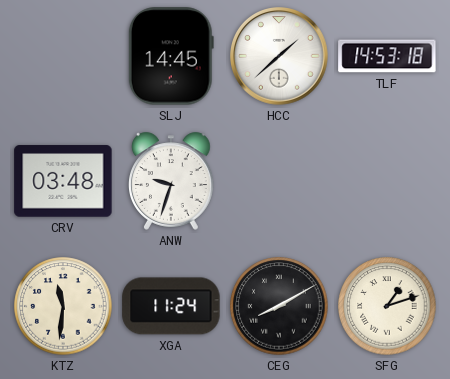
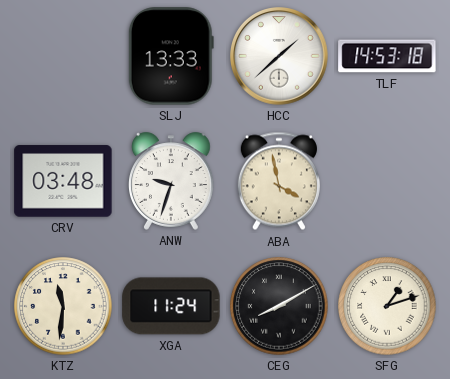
SLJ: 14:45 -> 13:33
ABA: none -> 3:58
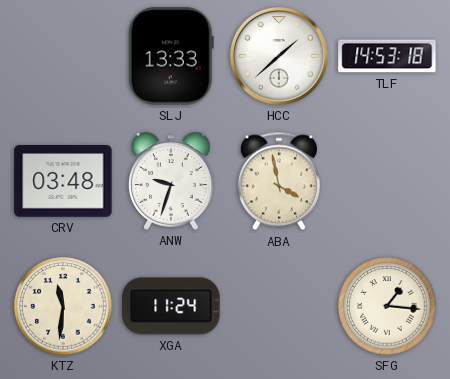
CEG: 8:10 -> none
SFG: 1:12 -> 1:16
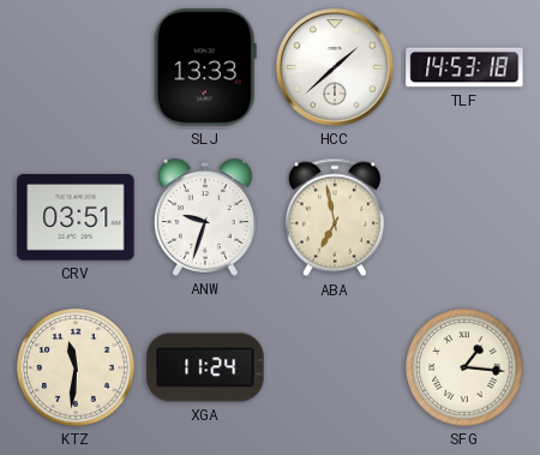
CRV: 03:48 -> 03:51
ABA: 3:58 -> 6:58
